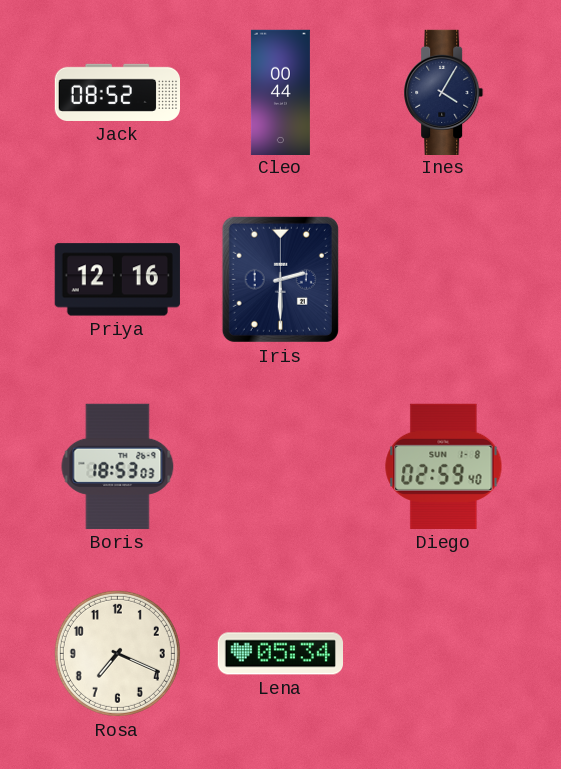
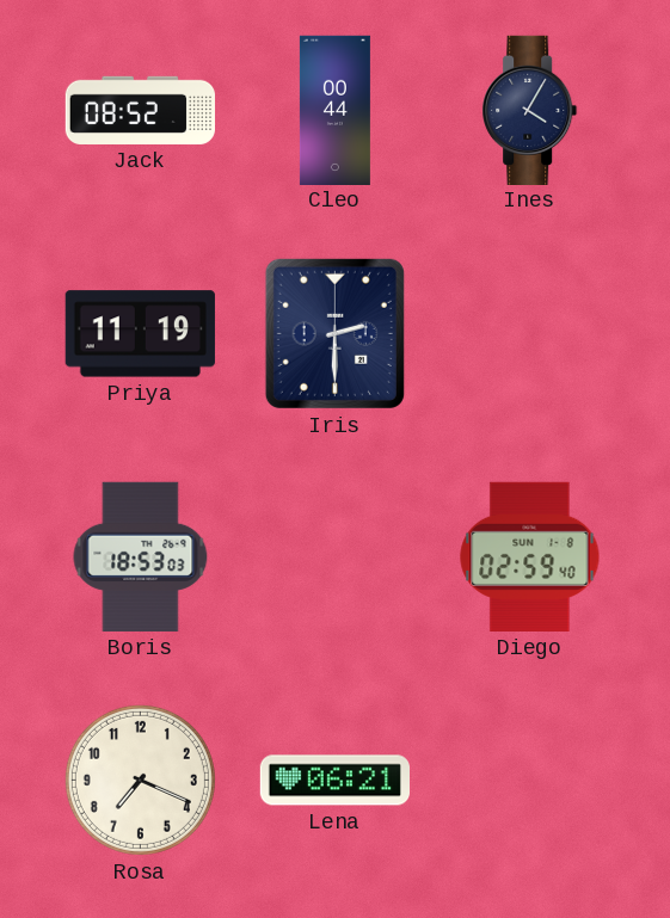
Priya: 12:16 -> 11:19
Lena: 05:34 -> 06:21
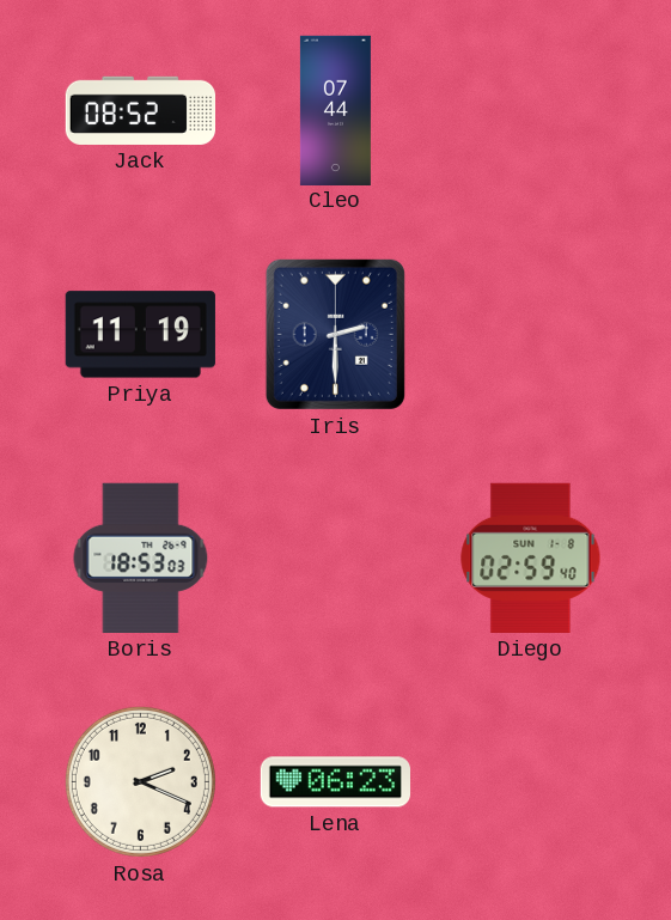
Cleo: 00:44 -> 07:44
Ines: 4:05 -> none
Rosa: 7:19 -> 2:19
Lena: 06:21 -> 06:23
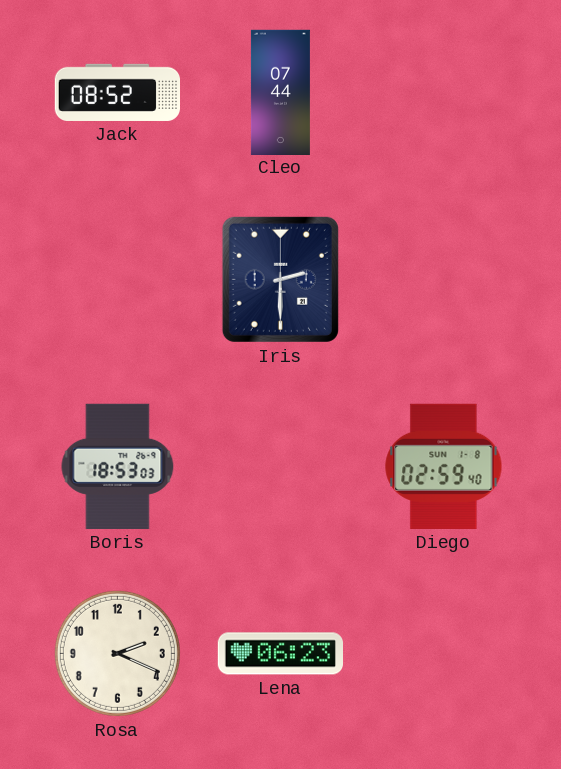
Priya: 11:19 -> none
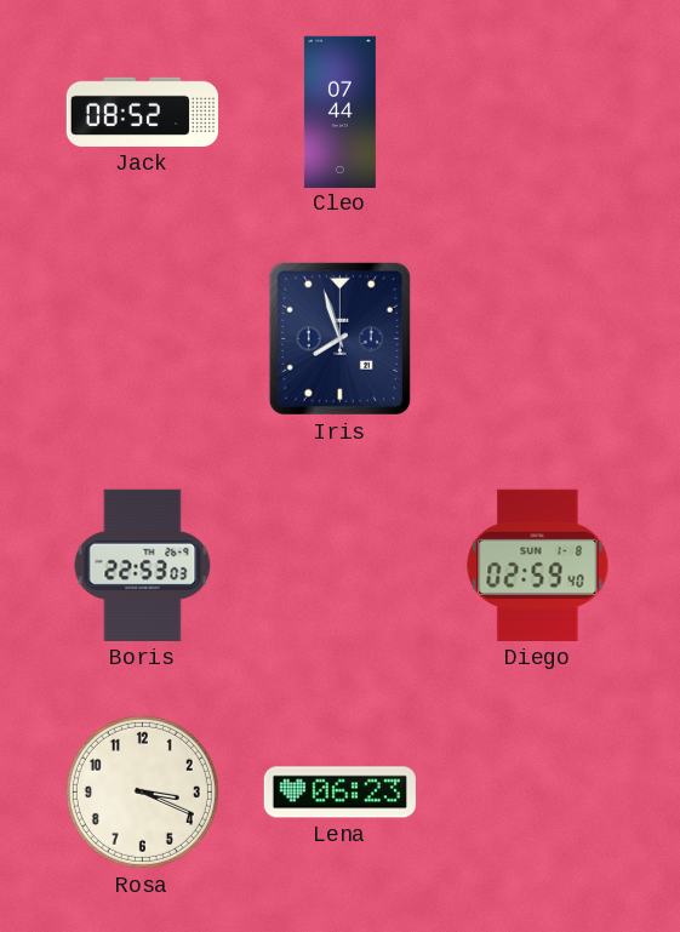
Iris: 2:30 -> 7:57
Boris: 18:53 -> 22:53
Rosa: 2:19 -> 3:19
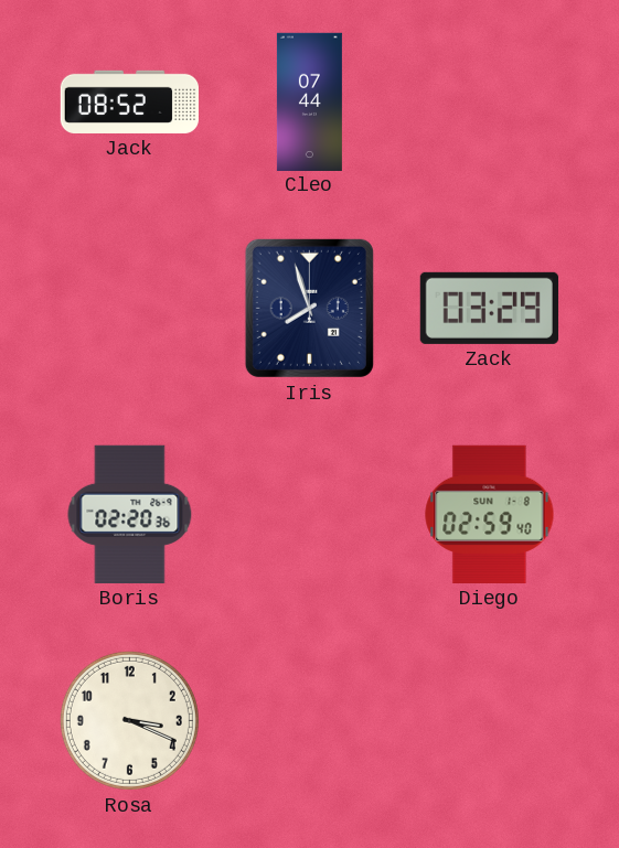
Zack: none -> 03:29
Boris: 22:53 -> 02:20
Lena: 06:23 -> none
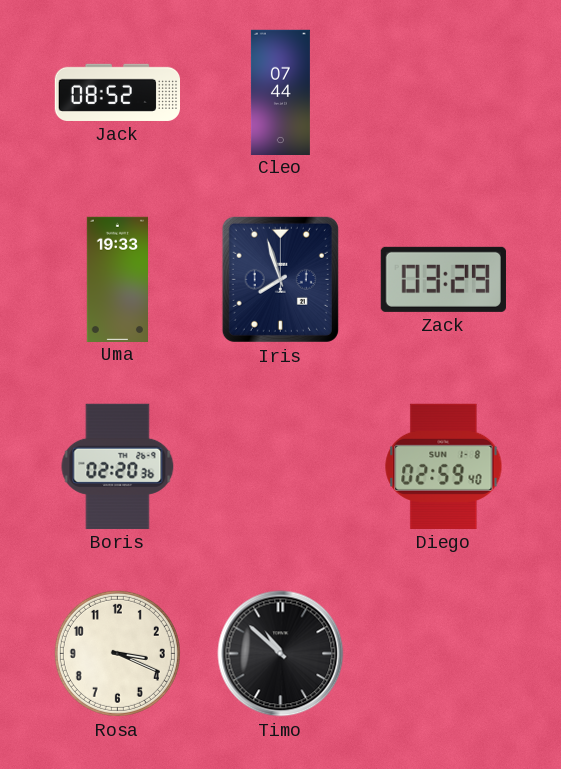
Uma: none -> 19:33
Timo: none -> 10:52
